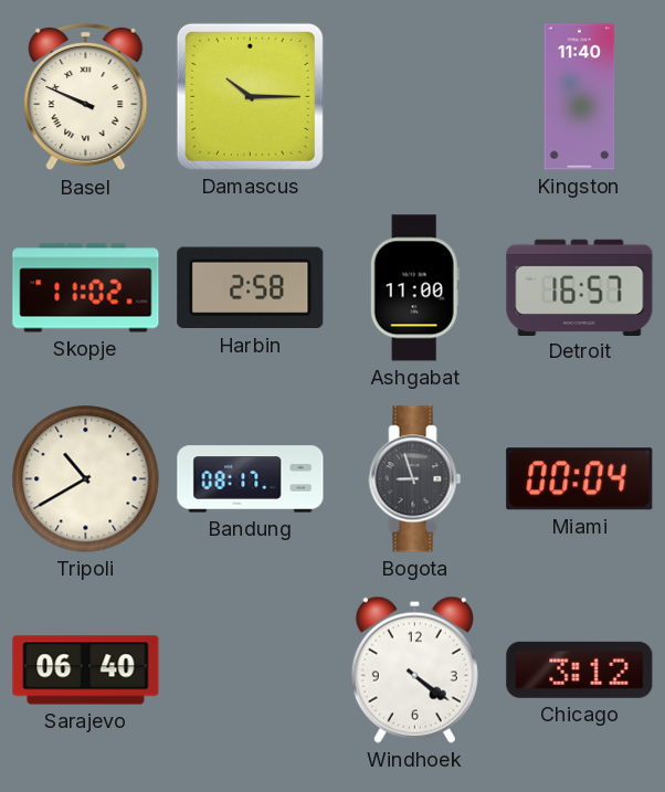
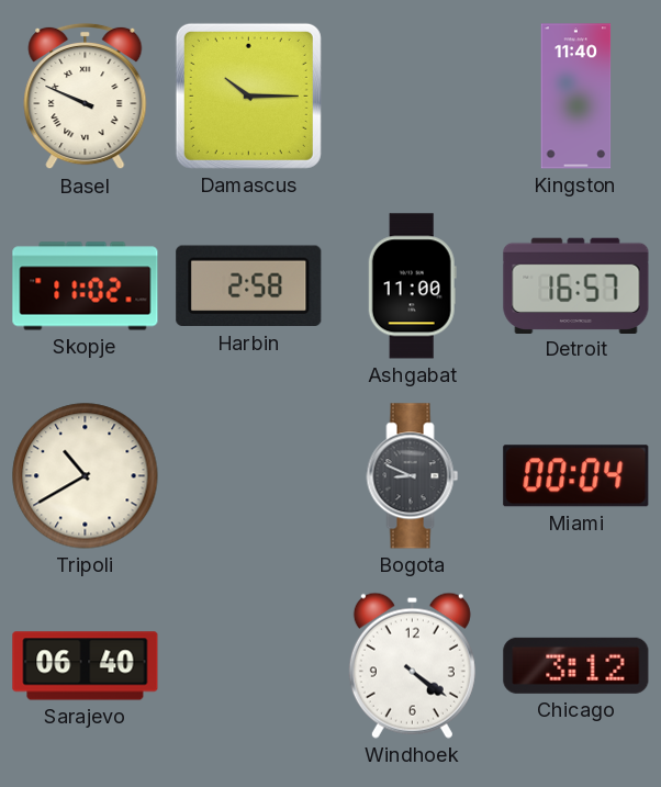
Bandung: 08:17 -> none
Bogota: 8:57 -> 8:49
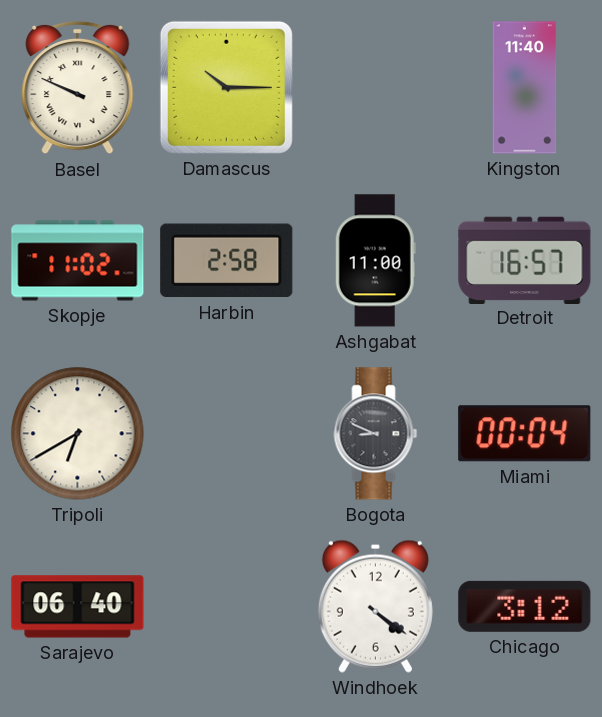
Tripoli: 10:40 -> 6:40
